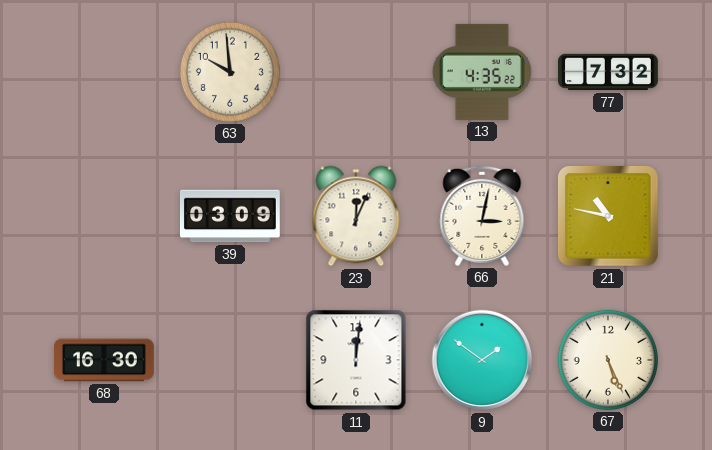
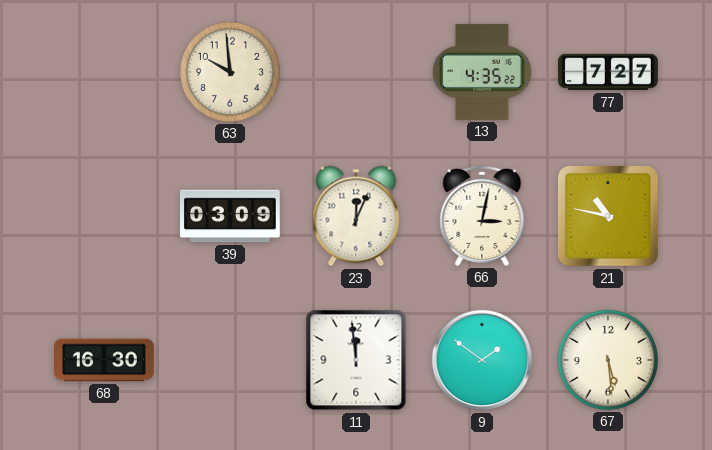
77: 7:32 -> 7:27
11: 12:01 -> 11:59
67: 5:26 -> 5:29
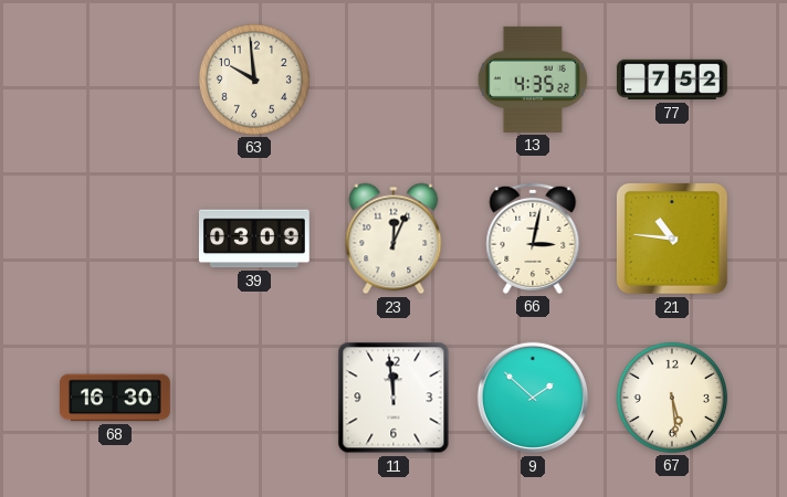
77: 7:27 -> 7:52
21: 10:47 -> 10:46
9: 1:51 -> 1:52
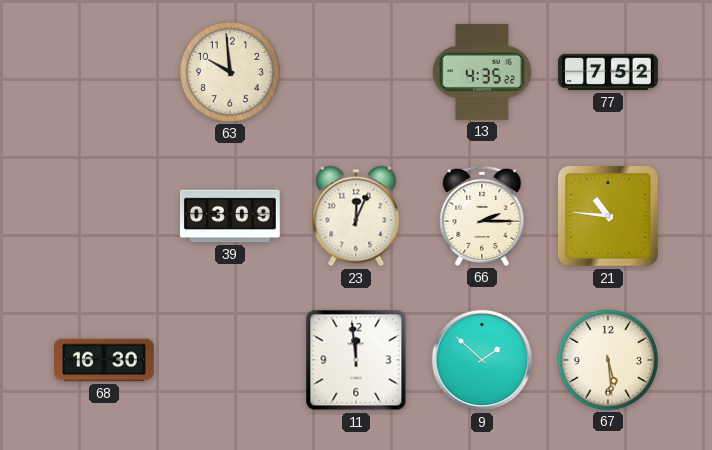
66: 3:02 -> 2:15
